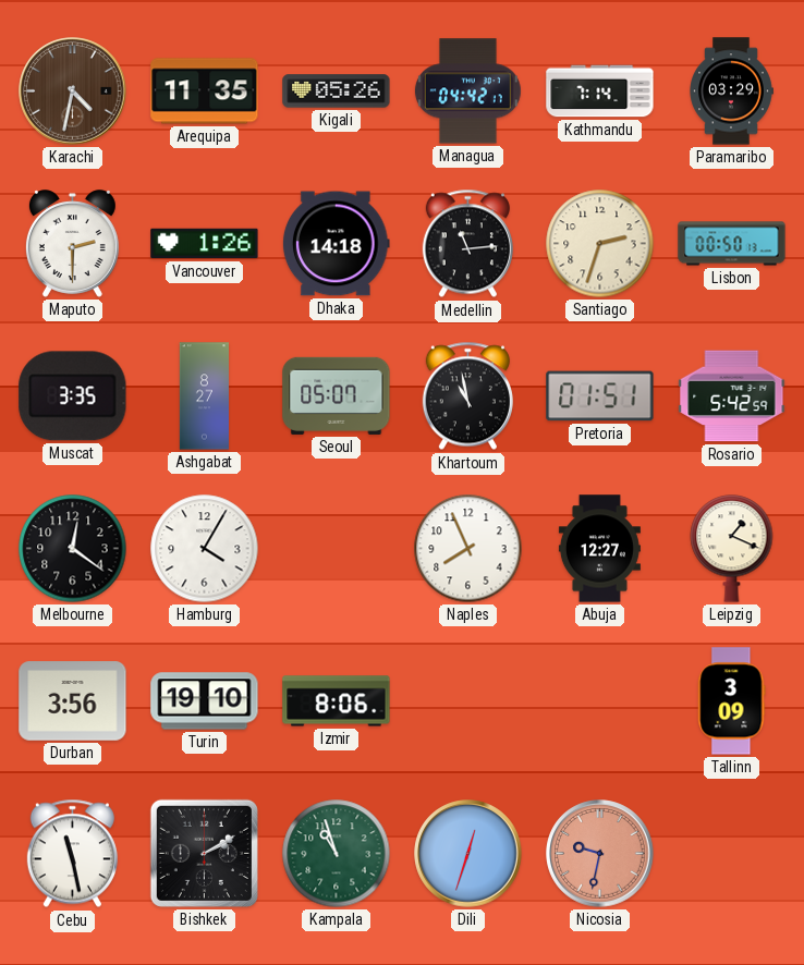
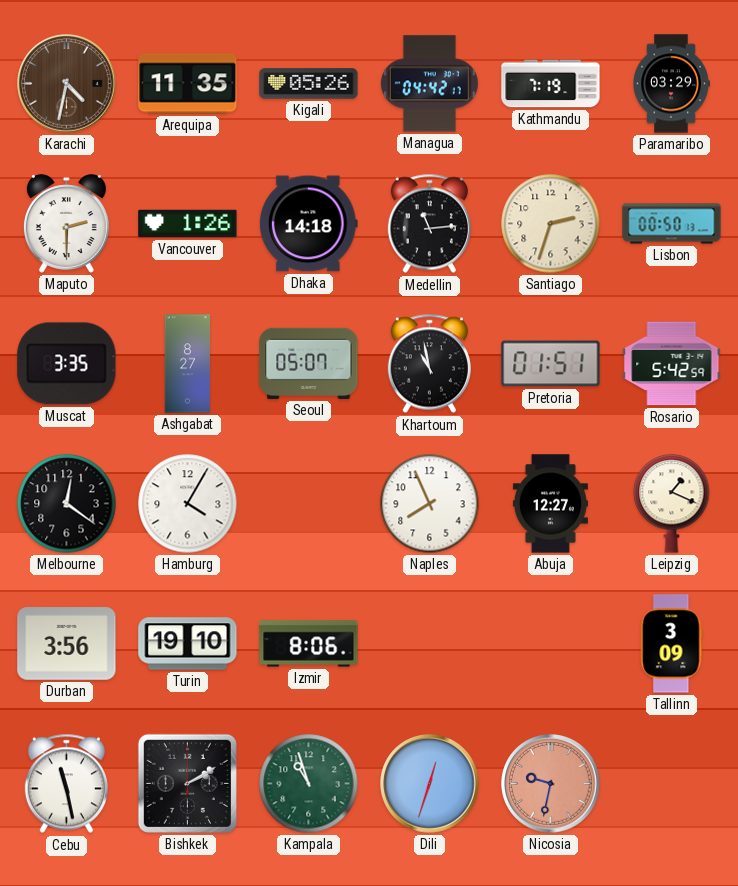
Kathmandu: 7:14 -> 7:19
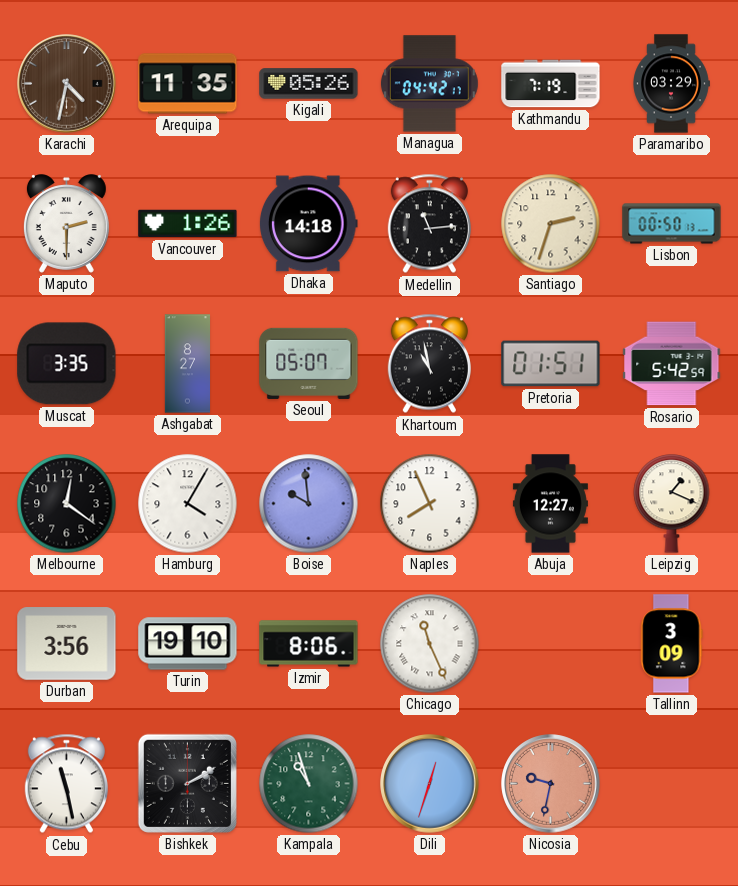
Boise: none -> 9:59
Chicago: none -> 11:26
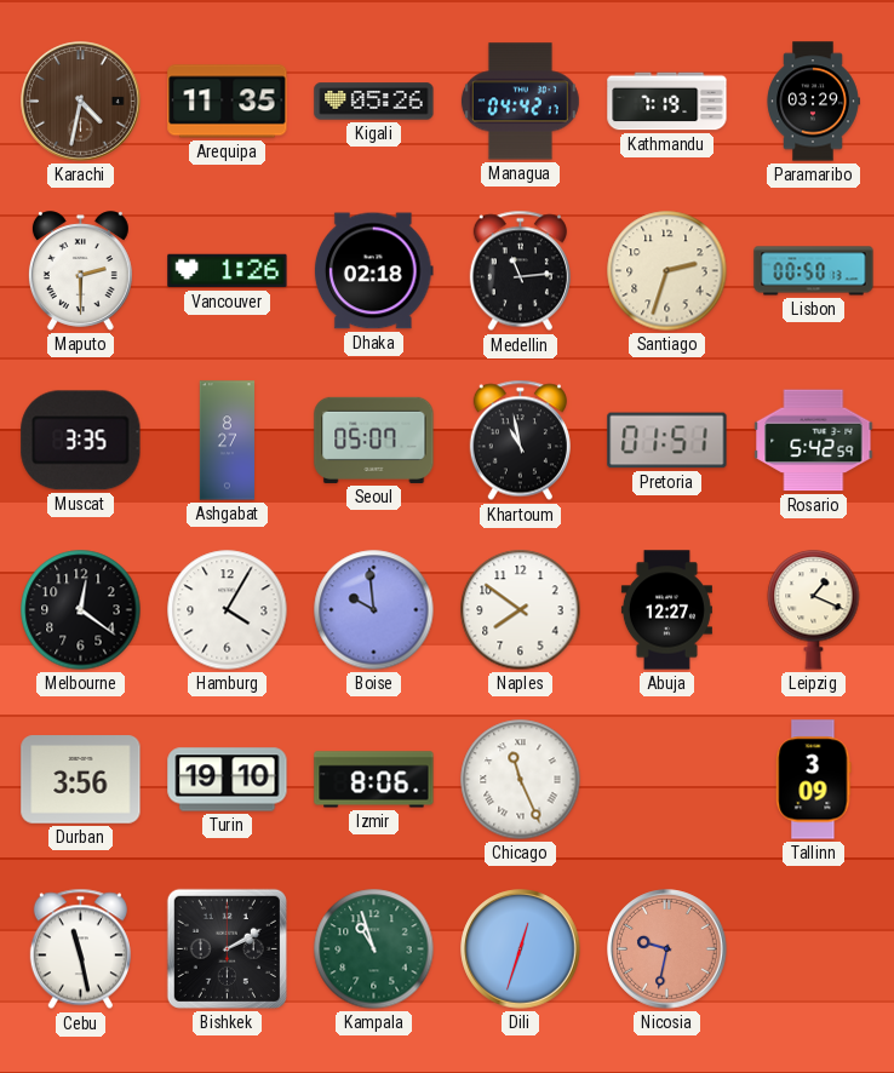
Dhaka: 14:18 -> 02:18
Naples: 7:56 -> 7:51
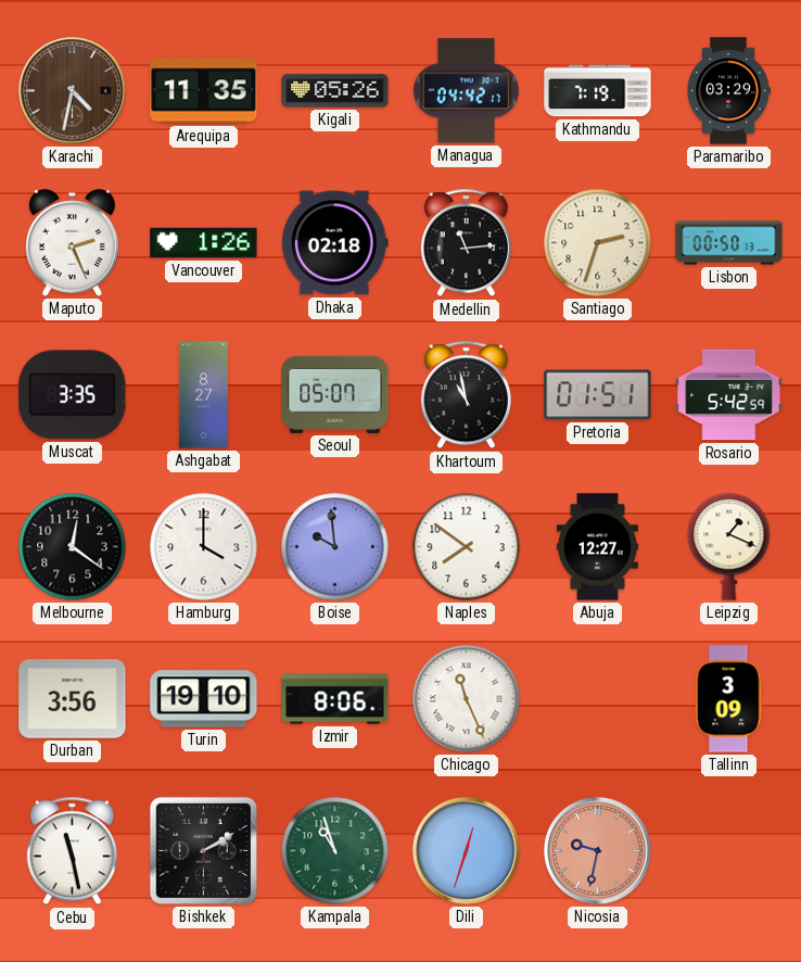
Maputo: 2:30 -> 2:26
Hamburg: 4:05 -> 4:00
